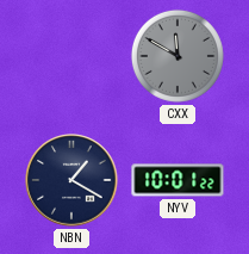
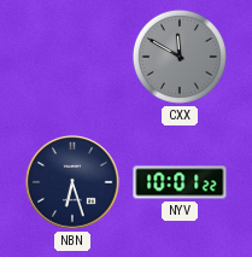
NBN: 1:20 -> 6:27
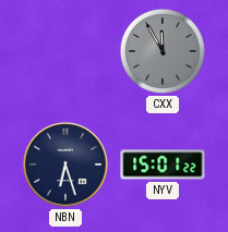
CXX: 11:50 -> 11:55
NYV: 10:01 -> 15:01
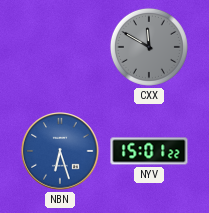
CXX: 11:55 -> 11:50
NBN dial: navy -> blue
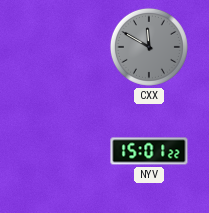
NBN: 6:27 -> none
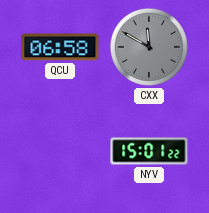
QCU: none -> 06:58
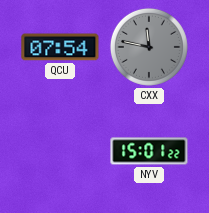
QCU: 06:58 -> 07:54
CXX: 11:50 -> 11:47
